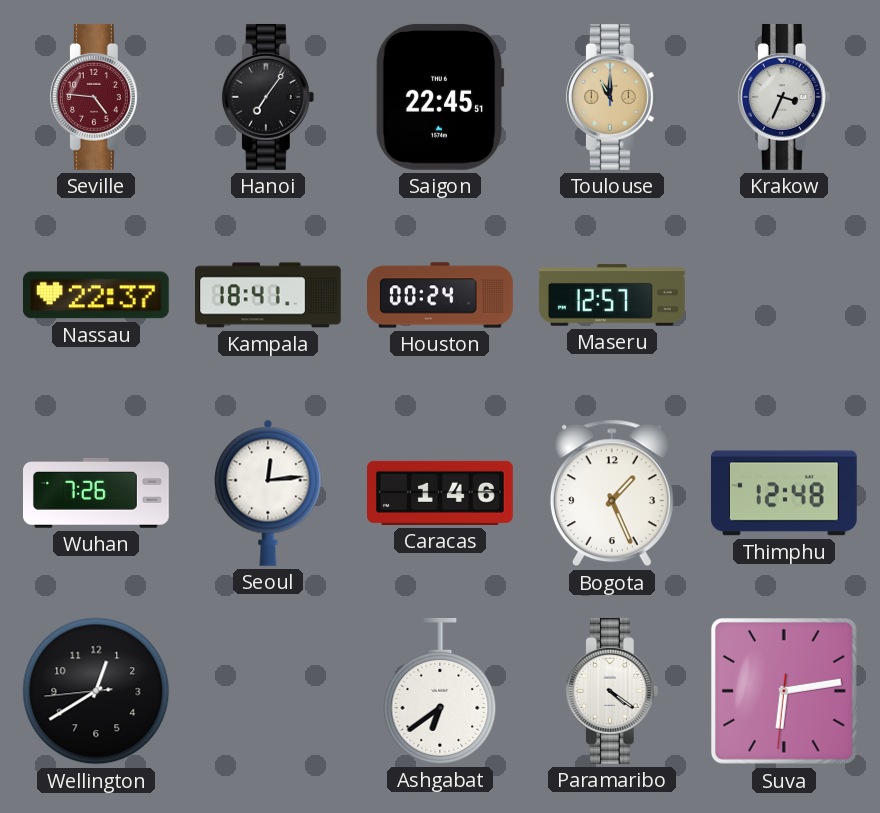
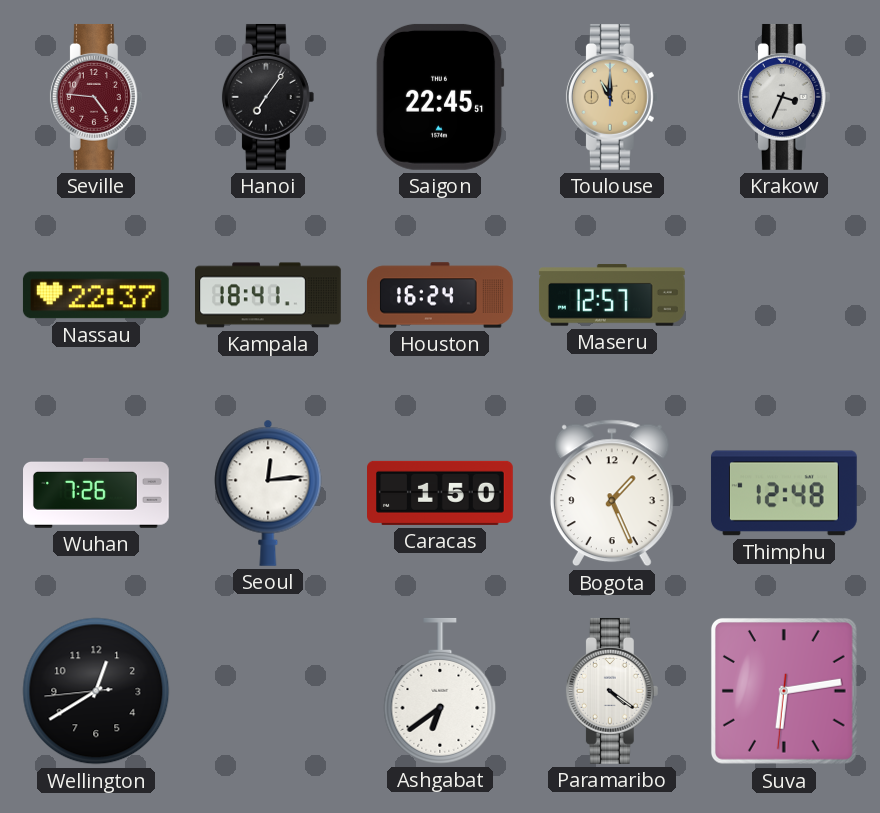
Houston: 00:24 -> 16:24
Caracas: 1:46 -> 1:50
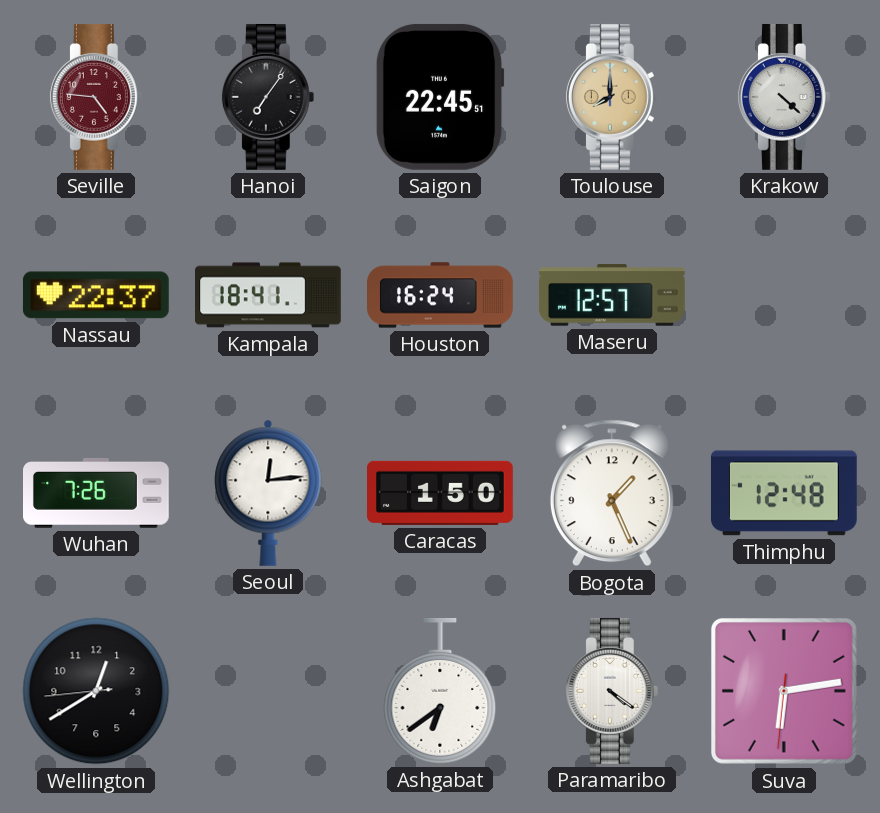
Toulouse: 11:00 -> 8:00
Krakow: 3:34 -> 4:22
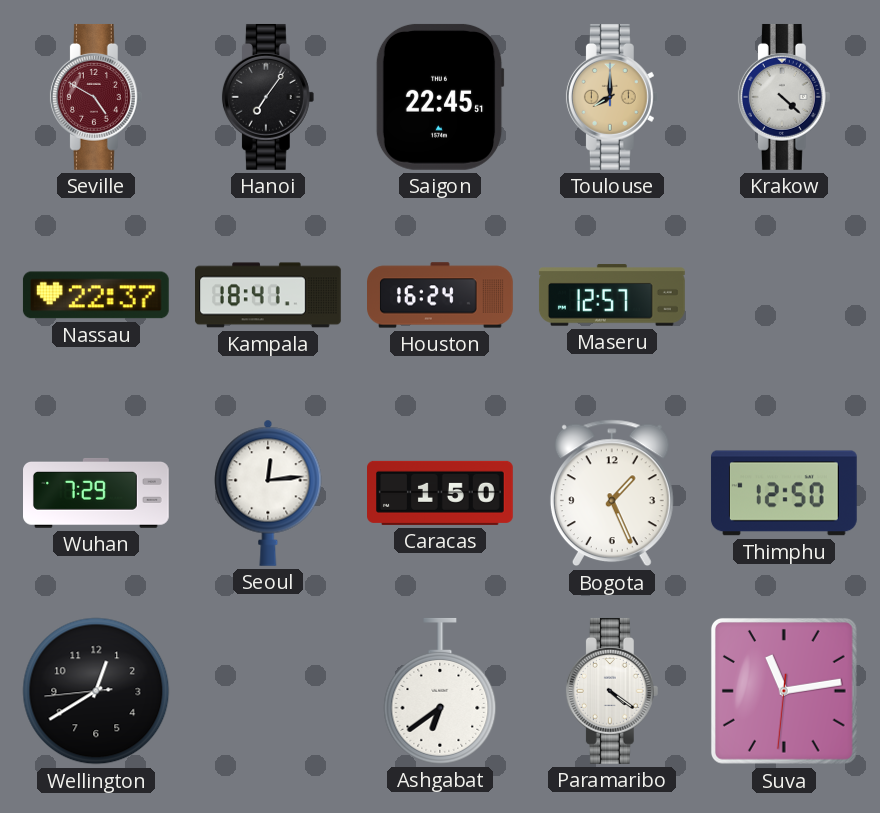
Seville: 4:46 -> 4:50
Wuhan: 7:26 -> 7:29
Thimphu: 12:48 -> 12:50
Suva: 6:13 -> 11:13
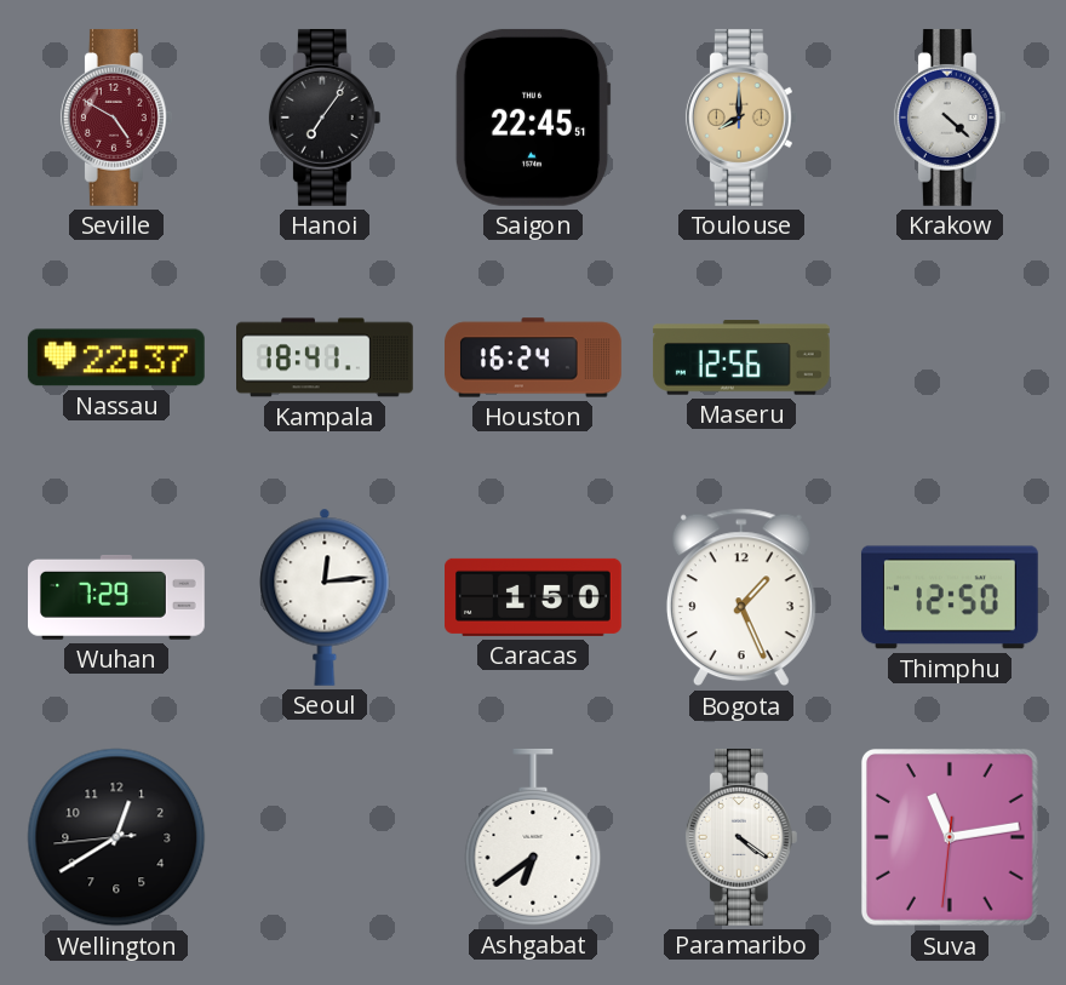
Maseru: 12:57 -> 12:56
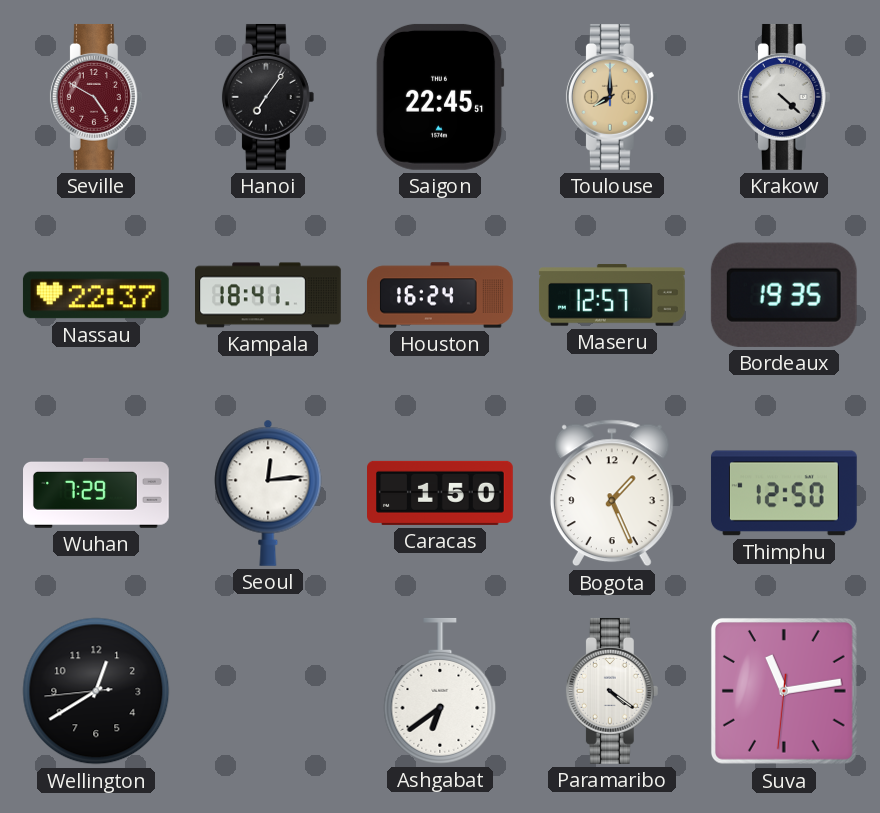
Maseru: 12:56 -> 12:57
Bordeaux: none -> 19:35
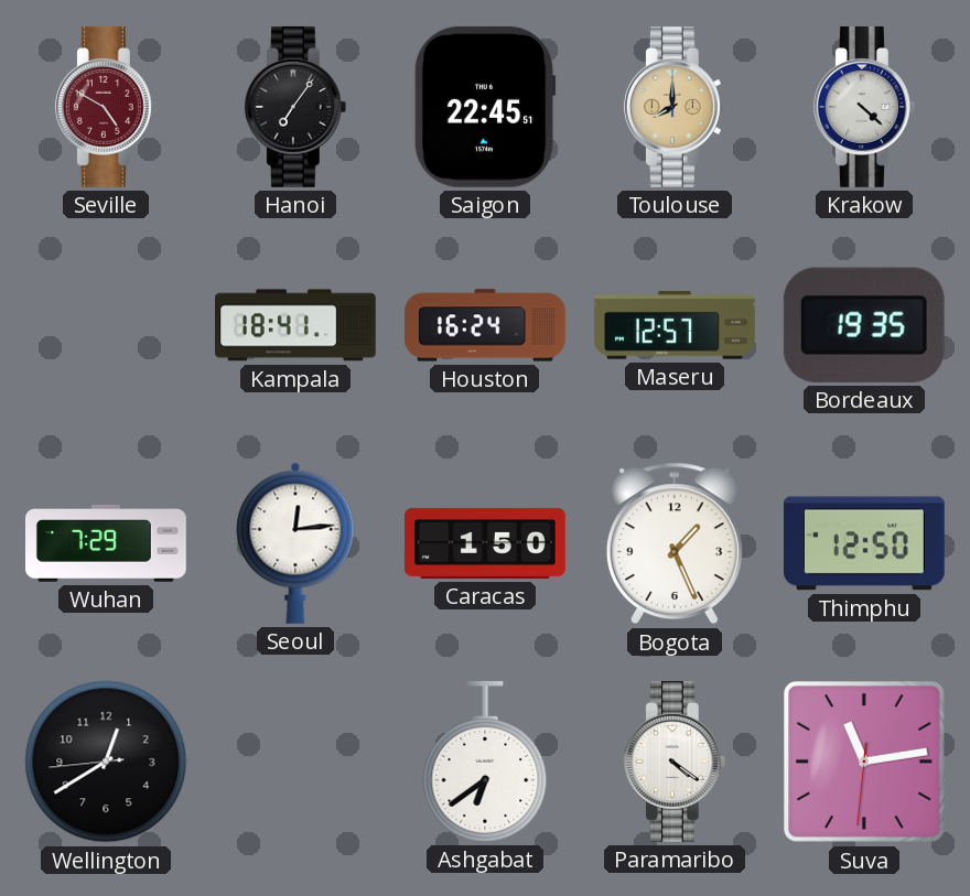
Nassau: 22:37 -> none
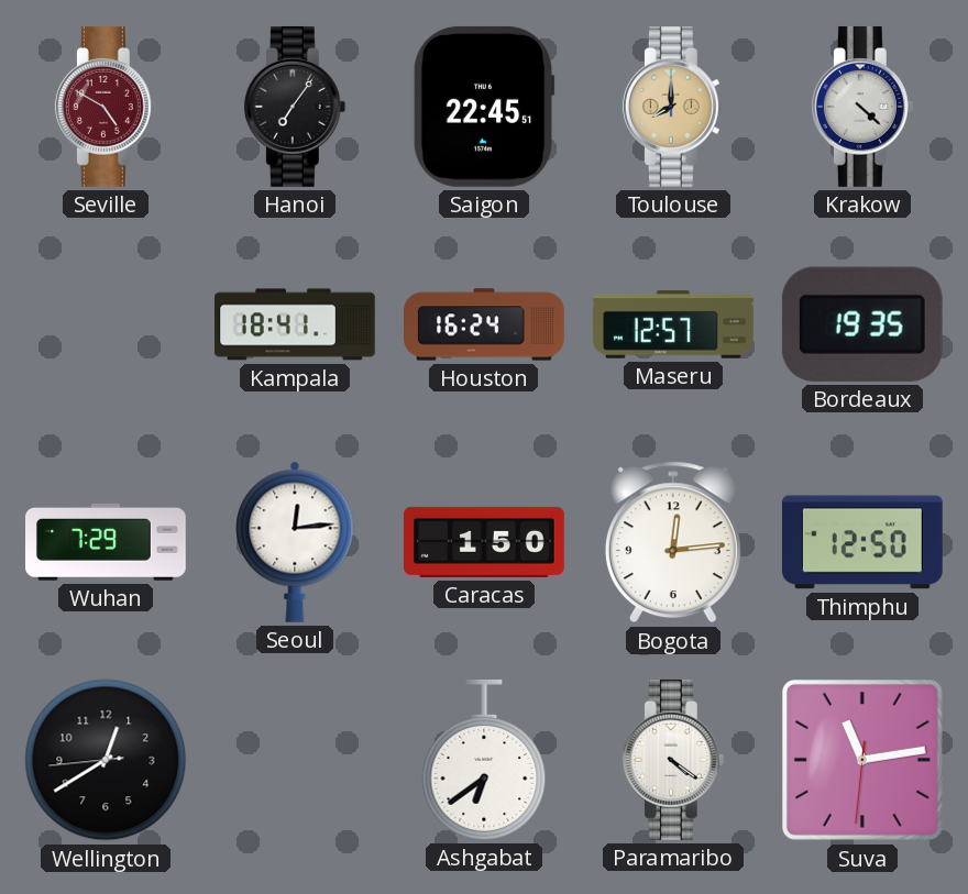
Bogota: 1:26 -> 12:14
